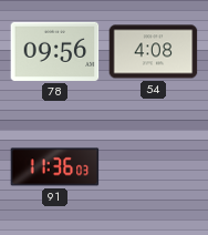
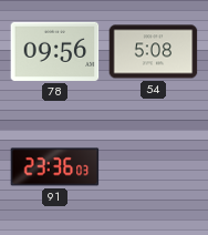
54: 4:08 -> 5:08
91: 11:36 -> 23:36
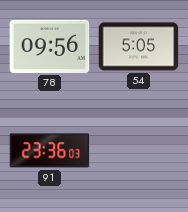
54: 5:08 -> 5:05
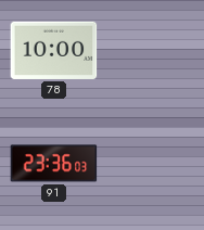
78: 09:56 -> 10:00
54: 5:05 -> none
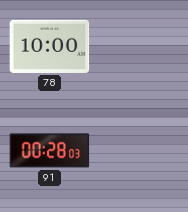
91: 23:36 -> 00:28
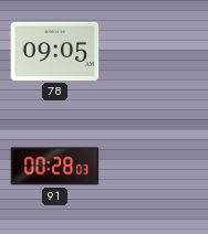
78: 10:00 -> 09:05
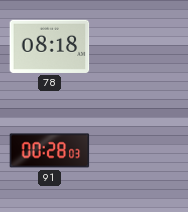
78: 09:05 -> 08:18
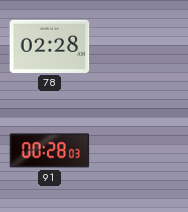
78: 08:18 -> 02:28
